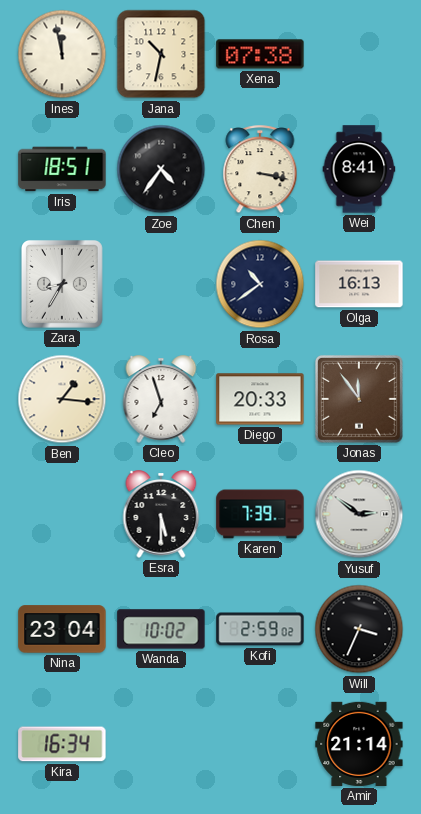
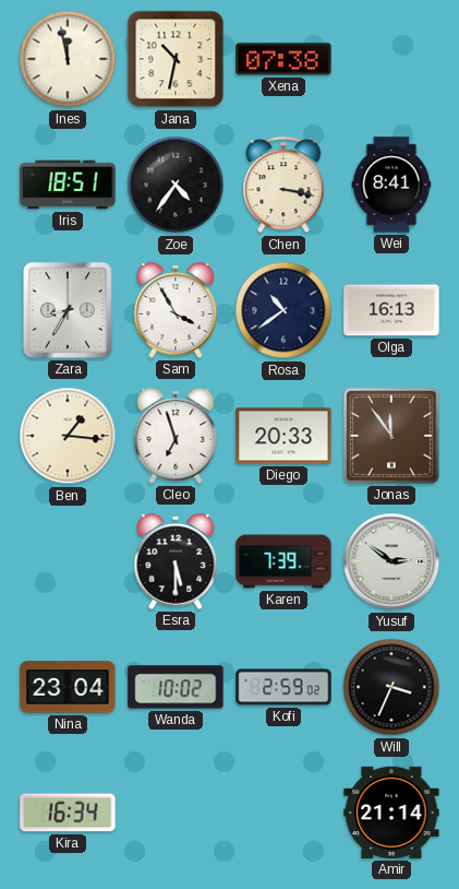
Sam: none -> 3:55
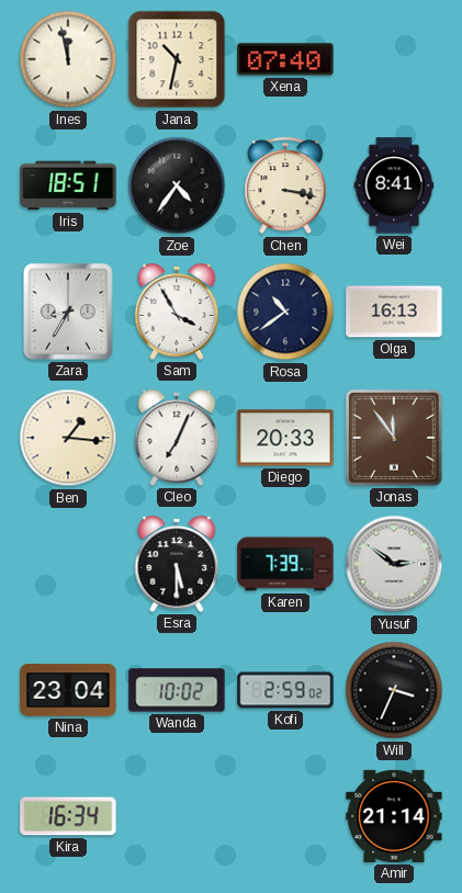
Xena: 07:38 -> 07:40
Cleo: 6:57 -> 7:04
